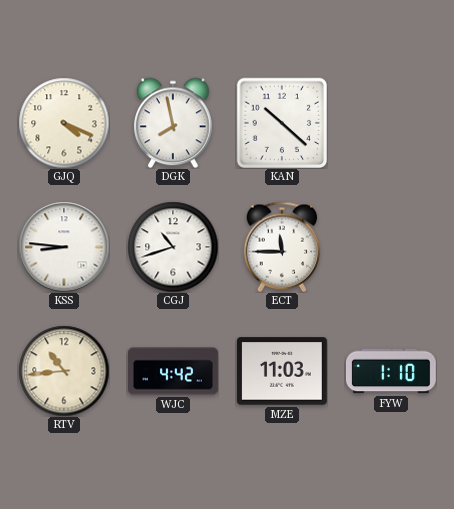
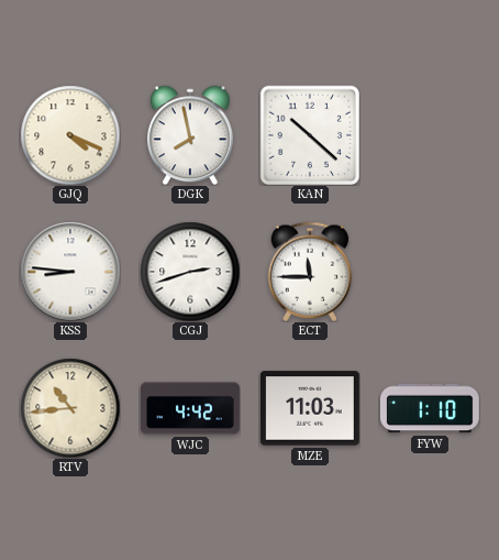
CGJ: 10:42 -> 2:42
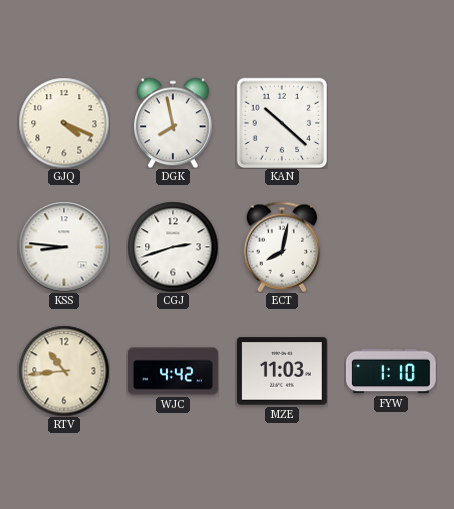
ECT: 11:45 -> 8:02
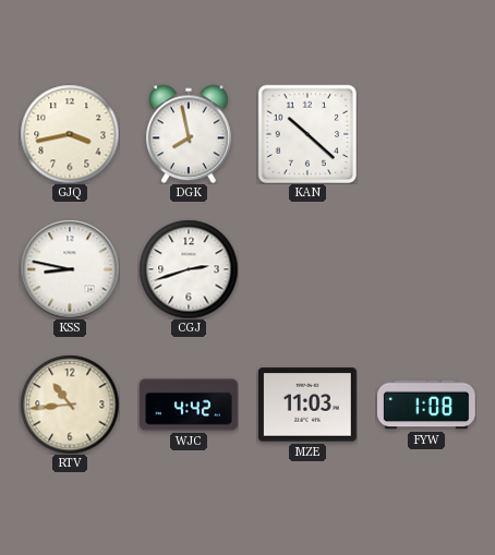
GJQ: 4:19 -> 3:43
KSS: 8:46 -> 8:47
ECT: 8:02 -> none
FYW: 1:10 -> 1:08
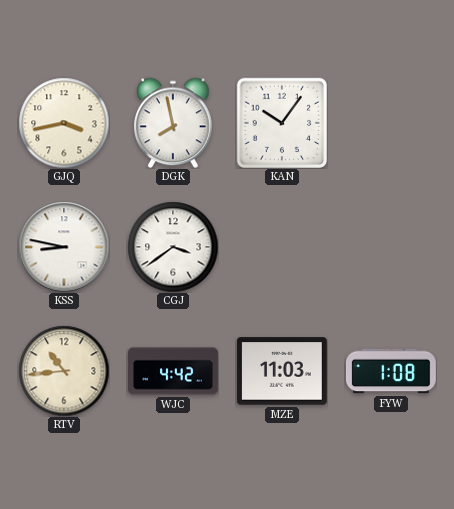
KAN: 10:22 -> 10:06
CGJ: 2:42 -> 3:39
